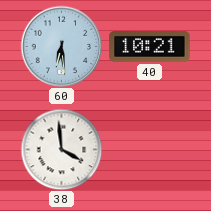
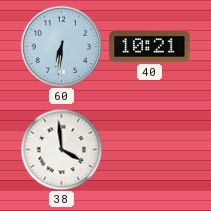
60: 6:29 -> 6:31
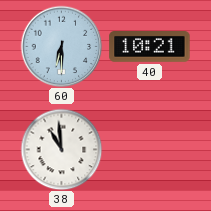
60: 6:31 -> 6:30
38: 3:59 -> 10:59
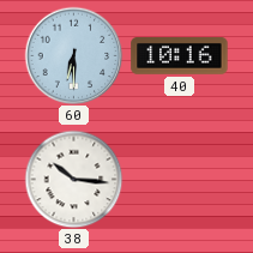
40: 10:21 -> 10:16
38: 10:59 -> 10:16
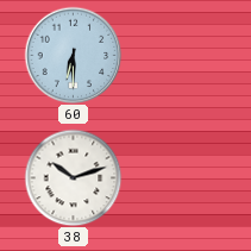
40: 10:16 -> none
38: 10:16 -> 10:12
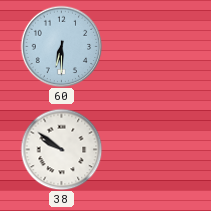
38: 10:12 -> 9:51
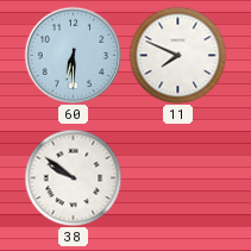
11: none -> 7:49
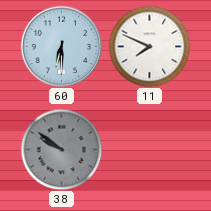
38 dial: white -> grey
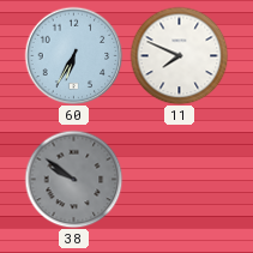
60: 6:30 -> 6:35
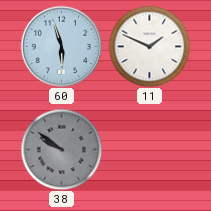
60: 6:35 -> 5:57
11: 7:49 -> 1:49
